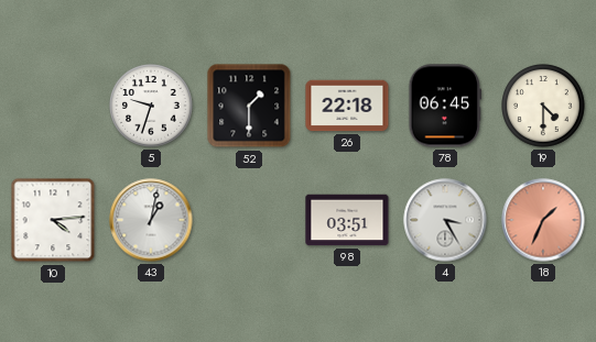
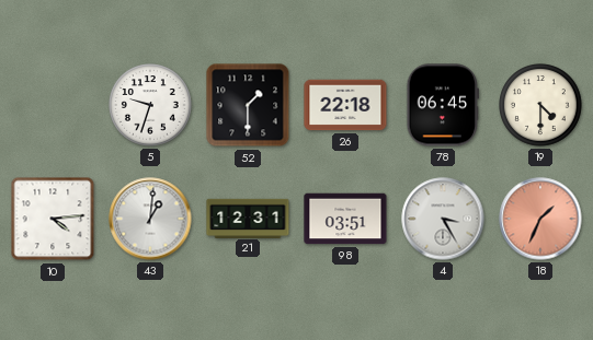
43: 1:02 -> 1:01
21: none -> 12:31
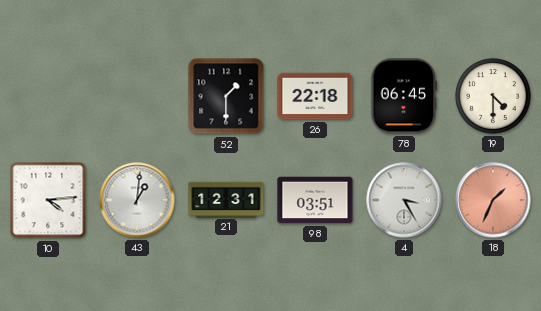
5: 9:33 -> none
